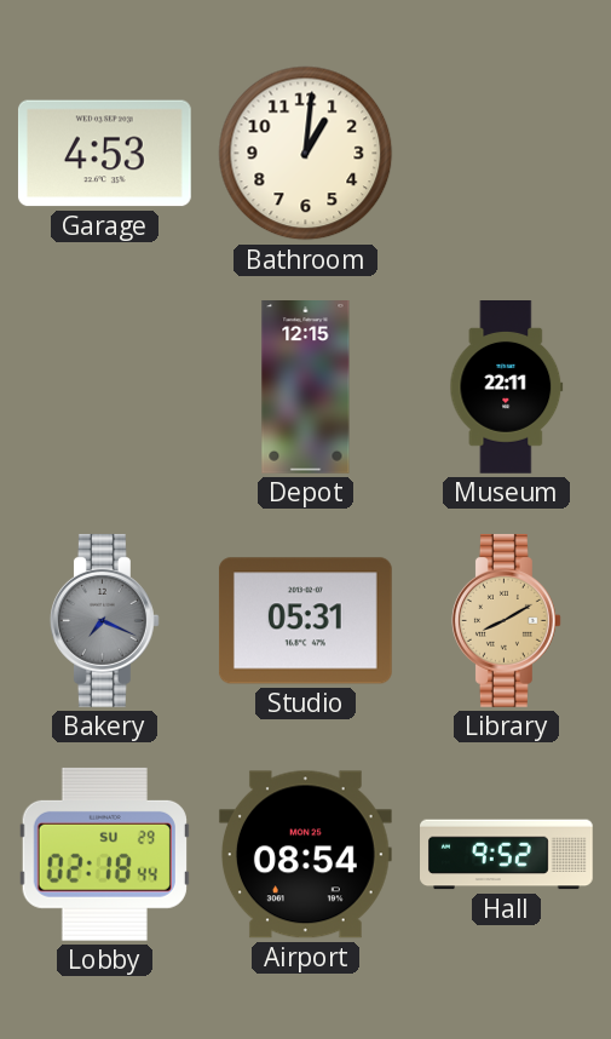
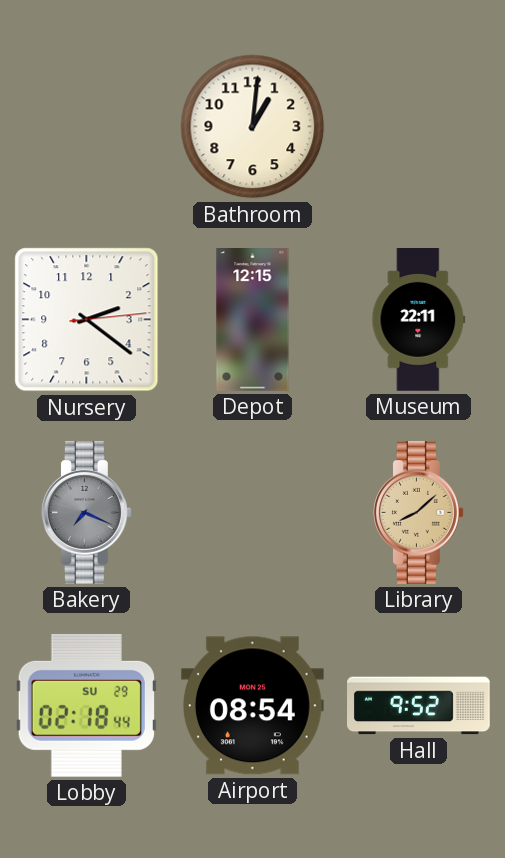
Garage: 4:53 -> none
Nursery: none -> 2:21
Studio: 05:31 -> none
Library: 8:10 -> 8:08
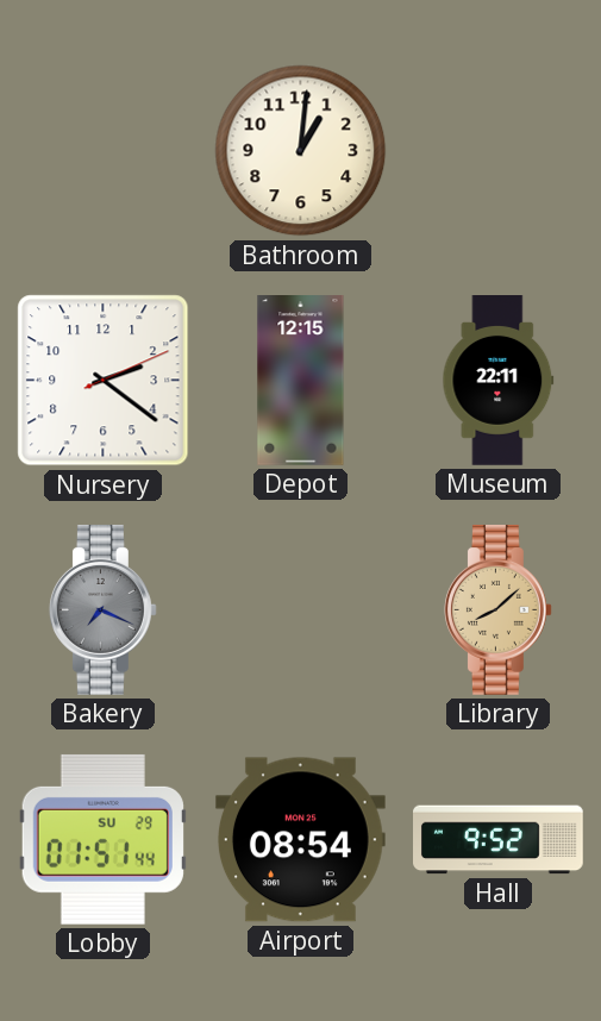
Nursery: 2:21:14 -> 2:21:11
Lobby: 02:18 -> 01:51
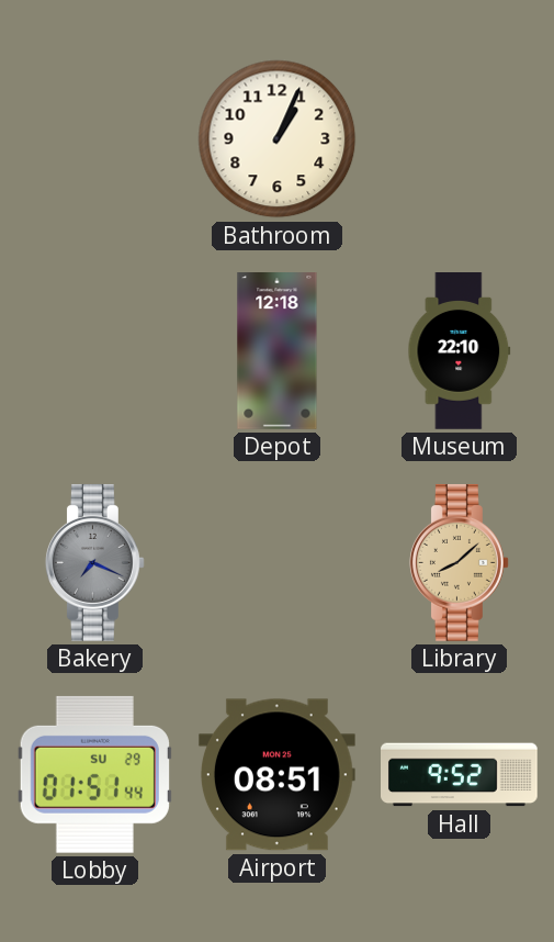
Bathroom: 1:01 -> 1:04
Nursery: 2:21 -> none
Depot: 12:15 -> 12:18
Museum: 22:11 -> 22:10
Airport: 08:54 -> 08:51
